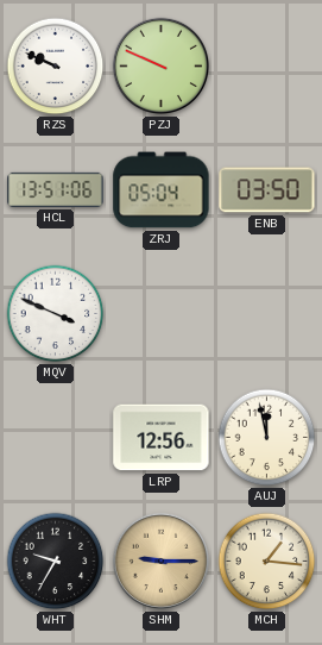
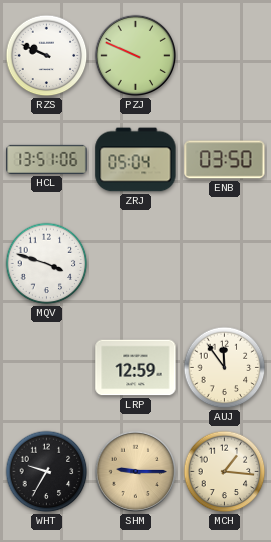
MQV: 3:49 -> 3:48
LRP: 12:56 -> 12:59
AUJ: 11:58 -> 11:54
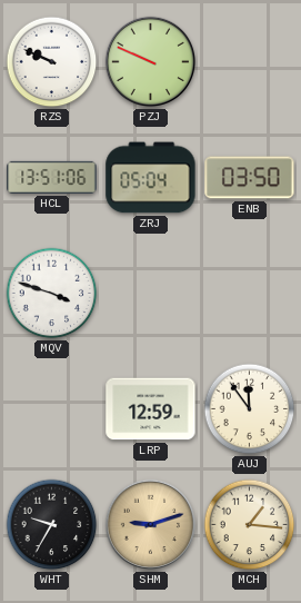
SHM: 9:15 -> 9:12
